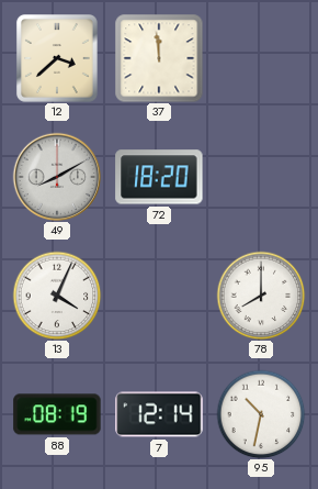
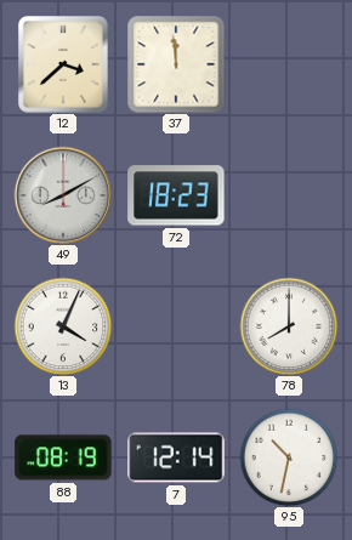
72: 18:20 -> 18:23
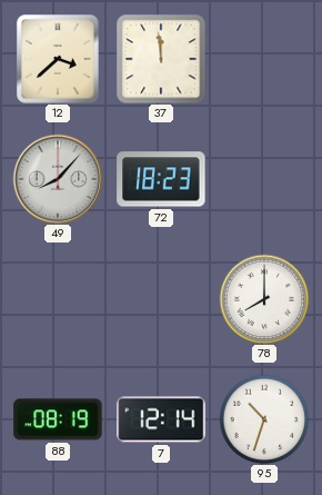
49: 8:10 -> 8:07
13: 4:04 -> none
95: 10:32 -> 10:33
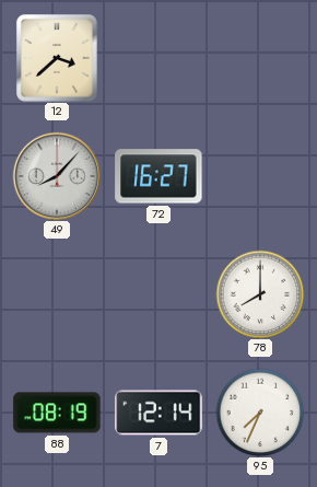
37: 11:59 -> none
72: 18:23 -> 16:27
95: 10:33 -> 7:34
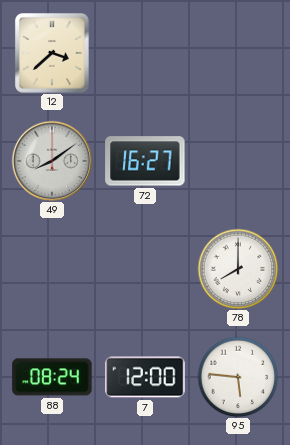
49: 8:07 -> 8:09
88: 08:19 -> 08:24
7: 12:14 -> 12:00
95: 7:34 -> 5:46
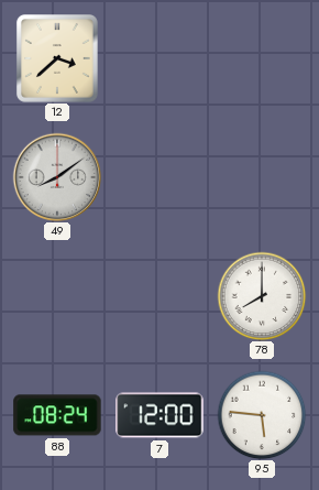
72: 16:27 -> none
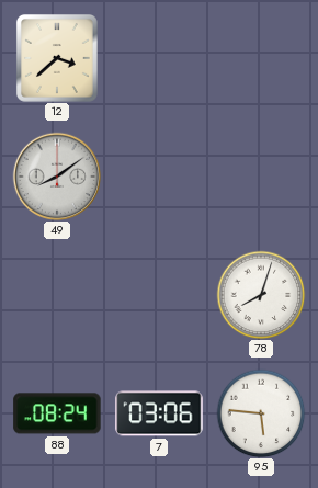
78: 8:00 -> 8:03
7: 12:00 -> 03:06
